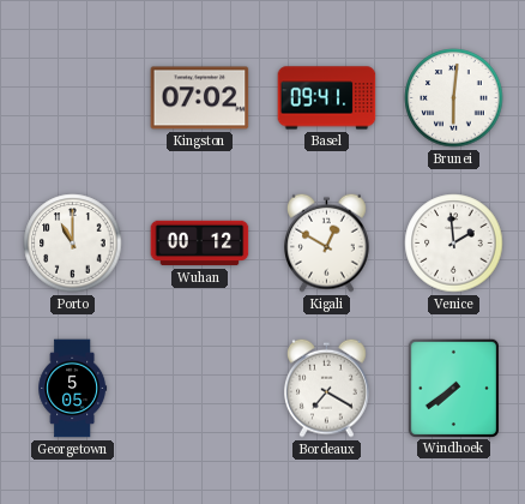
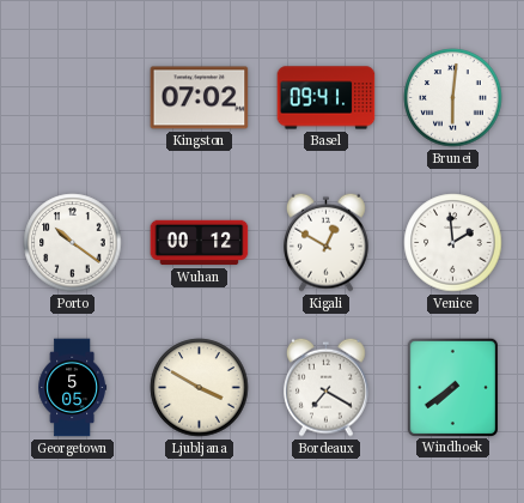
Porto: 11:00 -> 10:21
Ljubljana: none -> 3:50
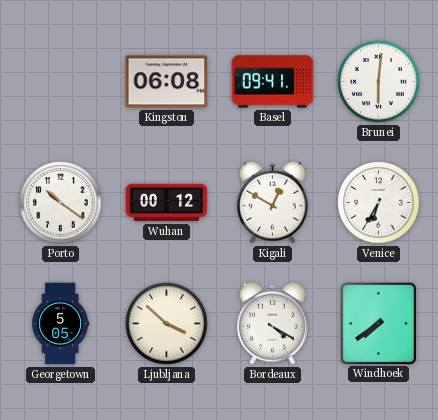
Kingston: 07:02 -> 06:08
Venice: 1:59 -> 6:35
Ljubljana: 3:50 -> 3:52
Bordeaux: 7:20 -> 4:20
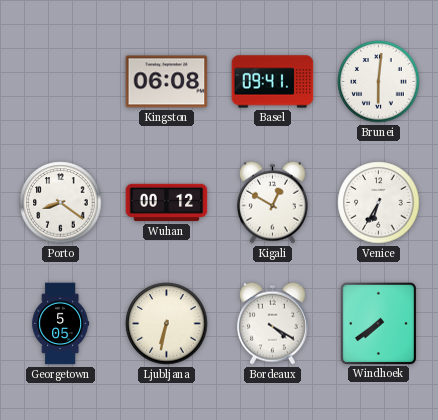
Porto: 10:21 -> 8:21
Ljubljana: 3:52 -> 6:32
